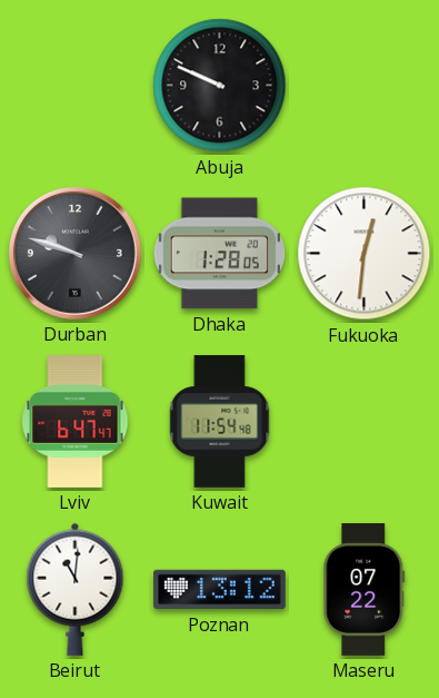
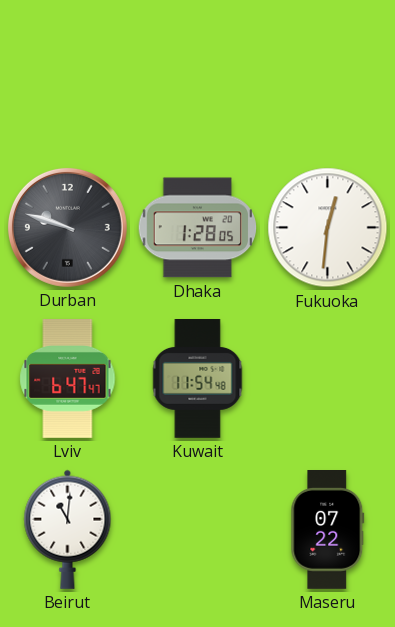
Abuja: 9:49 -> none
Poznan: 13:12 -> none
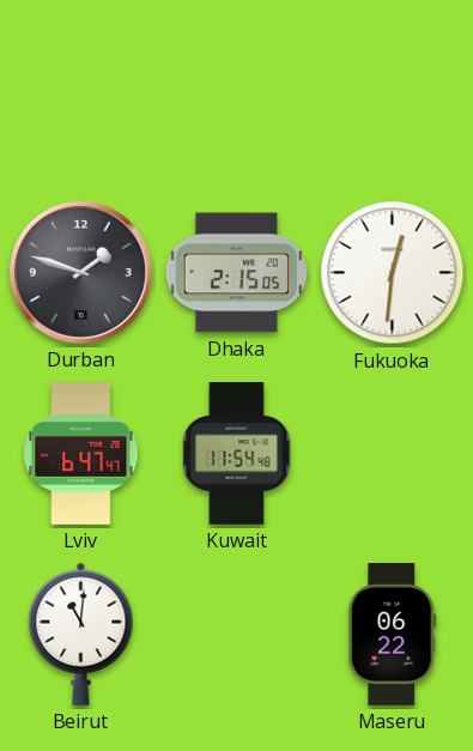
Durban: 9:48 -> 1:48
Dhaka: 1:28 -> 2:15
Maseru: 07:22 -> 06:22
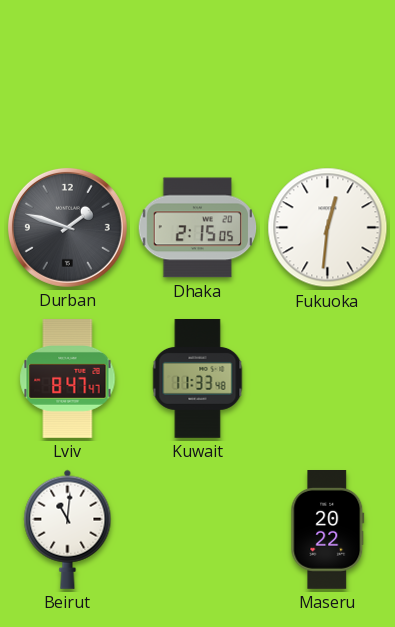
Lviv: 6:47 -> 8:47
Kuwait: 11:54 -> 11:33
Maseru: 06:22 -> 20:22
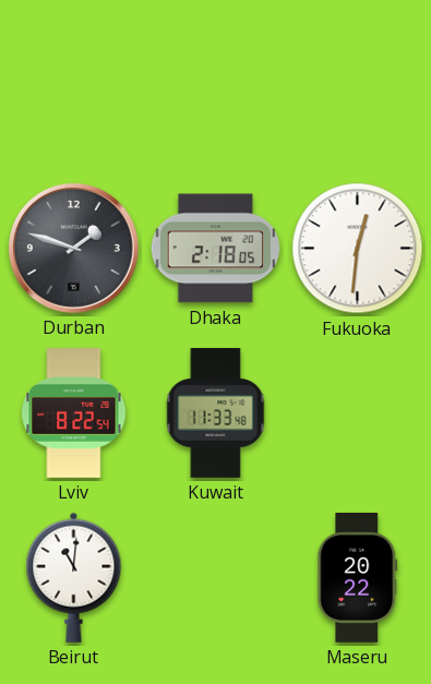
Dhaka: 2:15 -> 2:18
Lviv: 8:47 -> 8:22
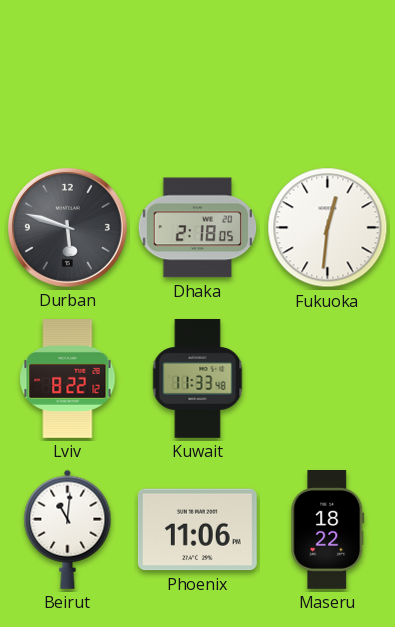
Durban: 1:48 -> 5:48
Lviv: 8:22:54 -> 8:22:12
Phoenix: none -> 11:06
Maseru: 20:22 -> 18:22
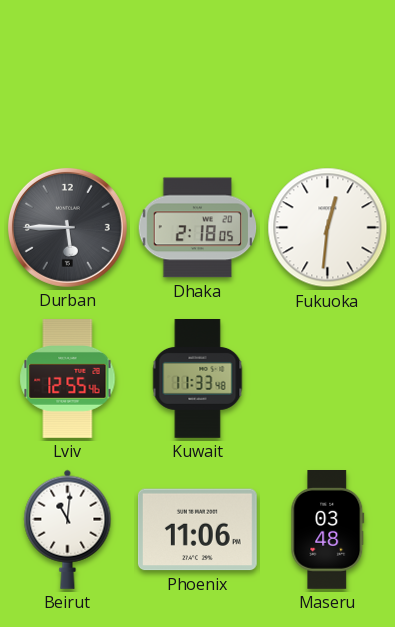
Durban: 5:48 -> 5:45
Lviv: 8:22 -> 12:55
Maseru: 18:22 -> 03:48
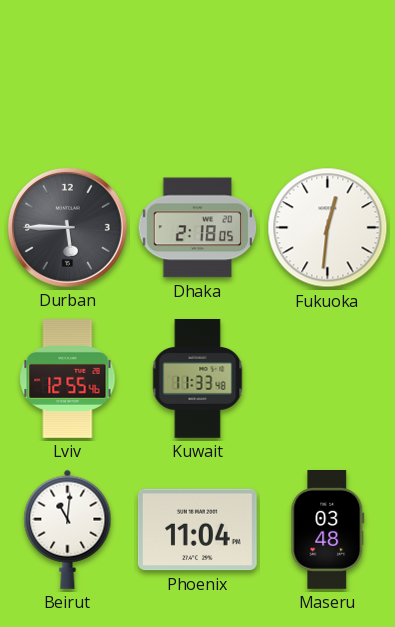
Phoenix: 11:06 -> 11:04
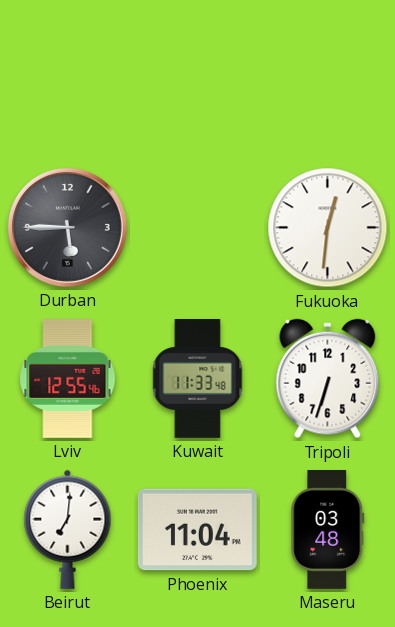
Dhaka: 2:18 -> none
Tripoli: none -> 6:33
Beirut: 11:01 -> 7:01
